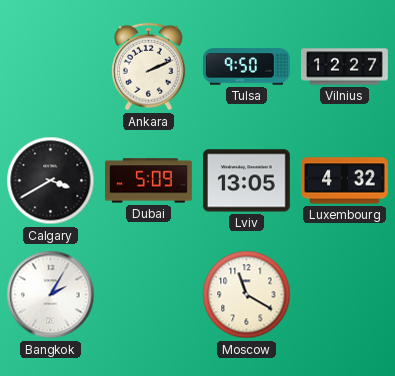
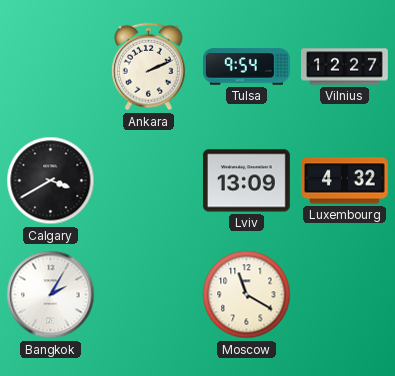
Tulsa: 9:50 -> 9:54
Dubai: 5:09 -> none
Lviv: 13:05 -> 13:09
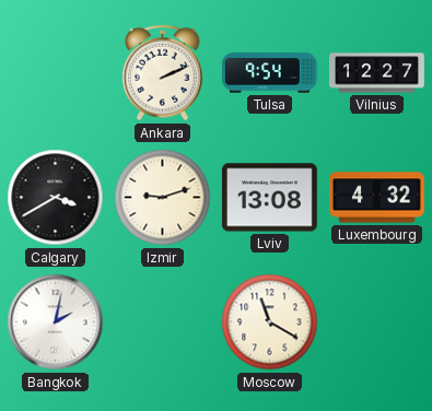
Izmir: none -> 9:12
Lviv: 13:09 -> 13:08
Bangkok: 2:05 -> 2:02
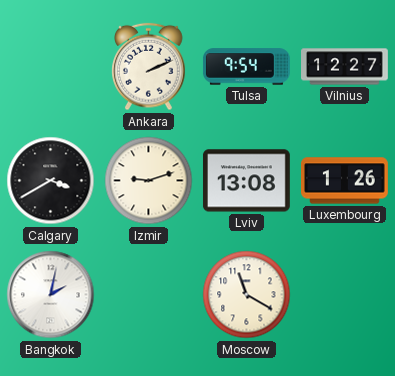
Luxembourg: 4:32 -> 1:26
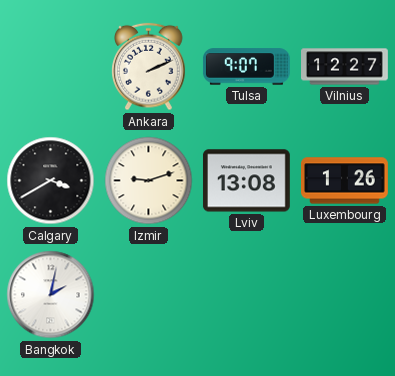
Tulsa: 9:54 -> 9:07
Moscow: 11:20 -> none
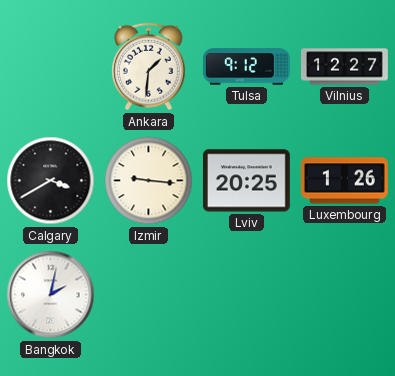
Ankara: 2:11 -> 1:31
Tulsa: 9:07 -> 9:12
Izmir: 9:12 -> 9:16
Lviv: 13:08 -> 20:25
